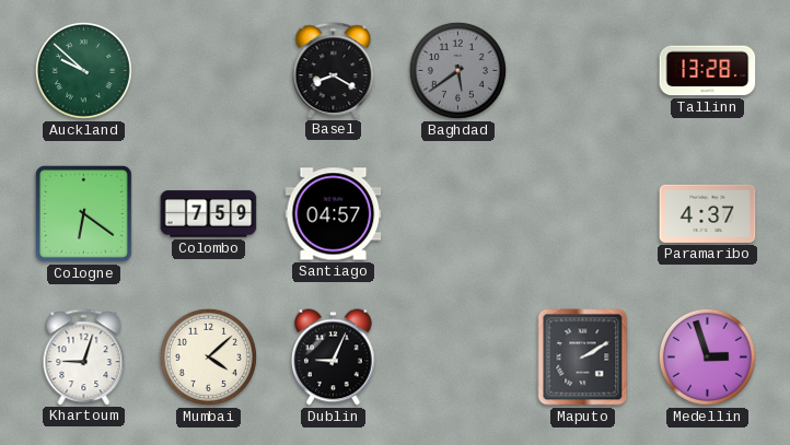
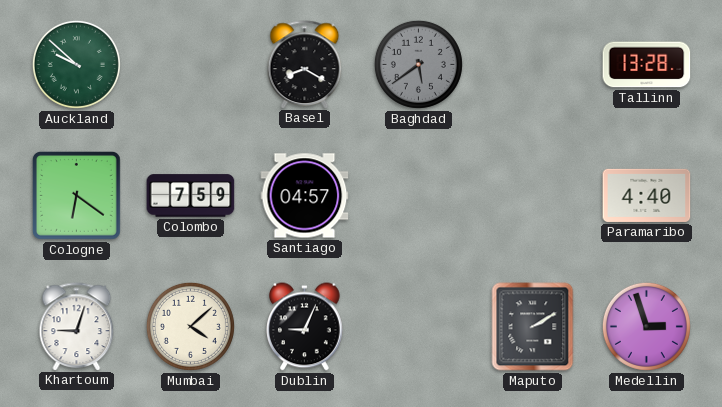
Paramaribo: 4:37 -> 4:40
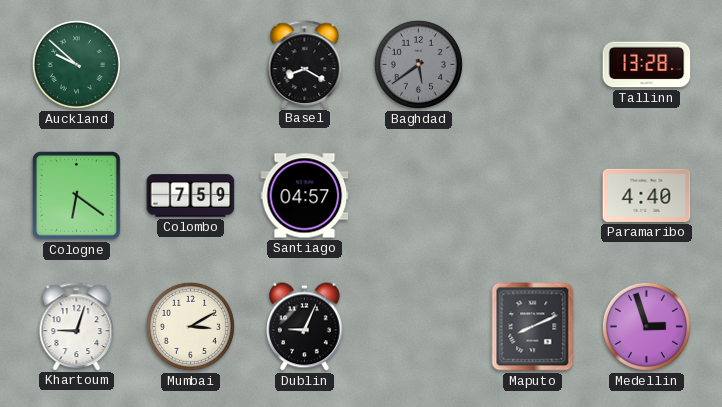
Mumbai: 4:08 -> 3:10
Maputo: 2:10 -> 8:11
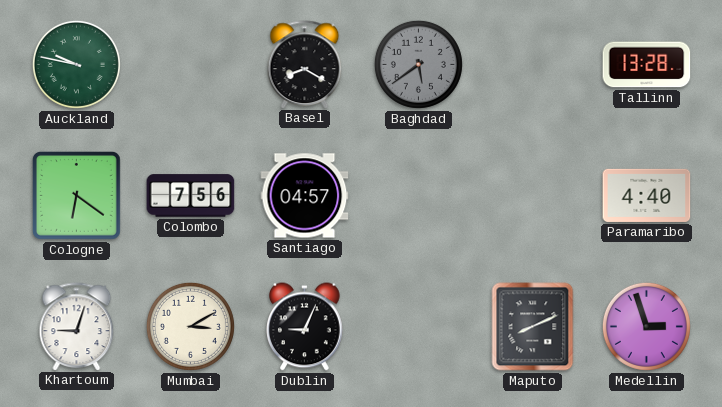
Auckland: 9:52 -> 9:47
Colombo: 7:59 -> 7:56
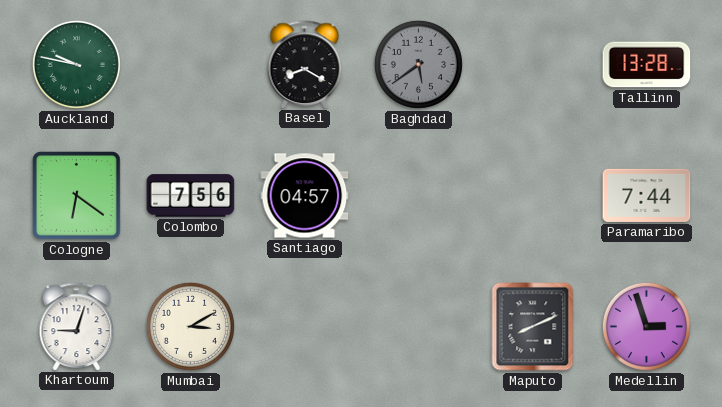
Paramaribo: 4:40 -> 7:44
Dublin: 9:04 -> none
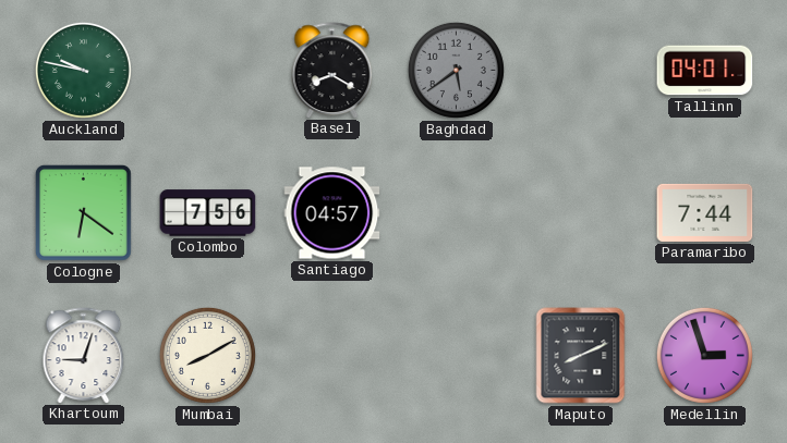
Tallinn: 13:28 -> 04:01
Mumbai: 3:10 -> 8:10
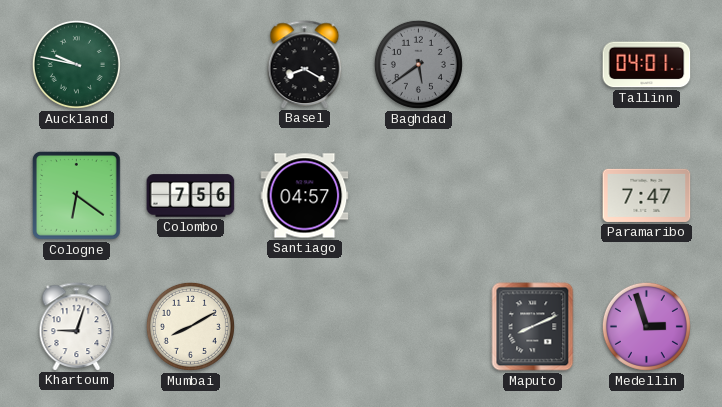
Paramaribo: 7:44 -> 7:47
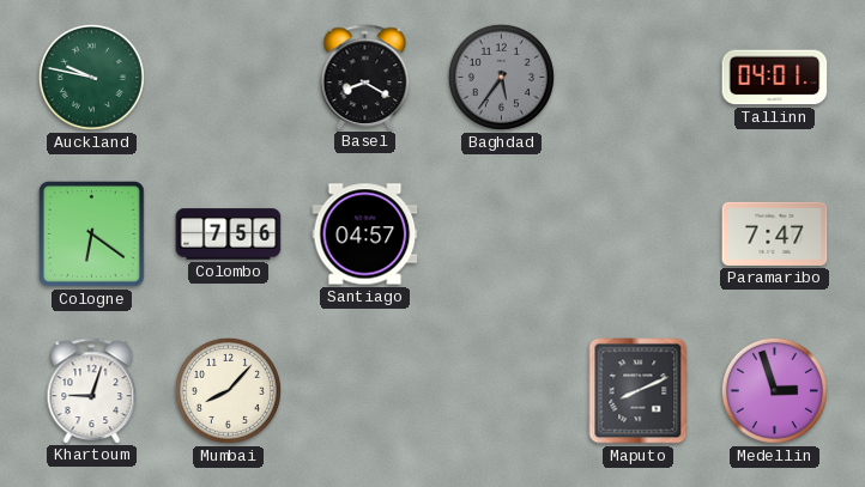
Baghdad: 5:39 -> 5:36
Mumbai: 8:10 -> 8:07
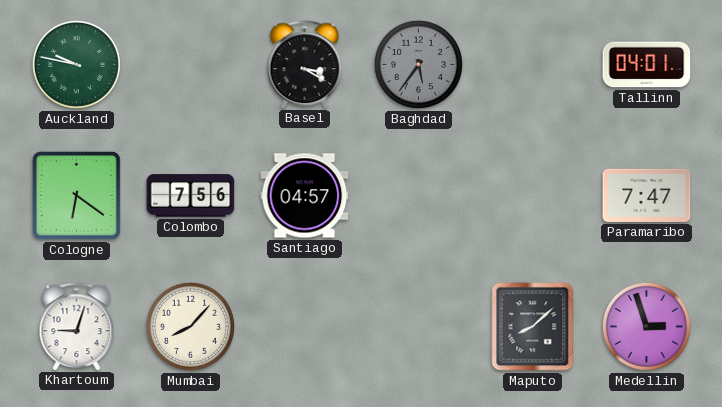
Basel: 8:20 -> 3:20
Maputo: 8:11 -> 8:08
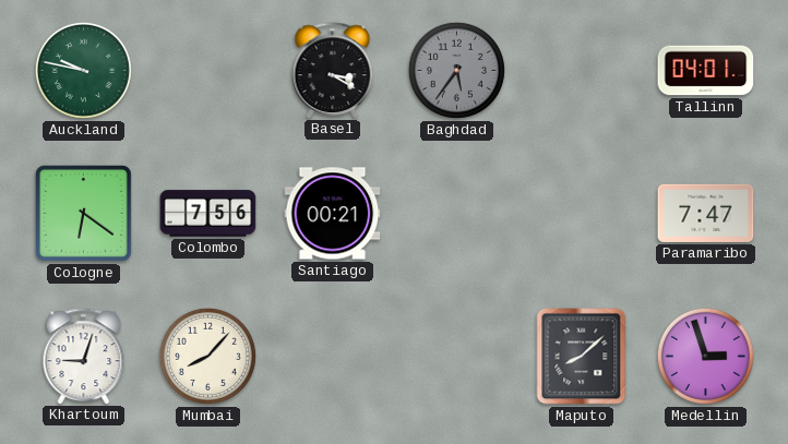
Santiago: 04:57 -> 00:21
